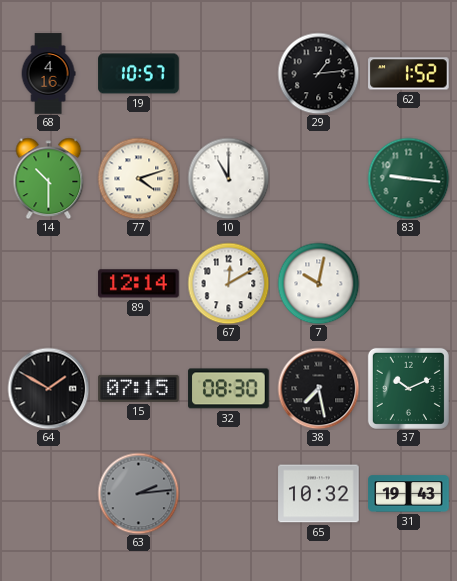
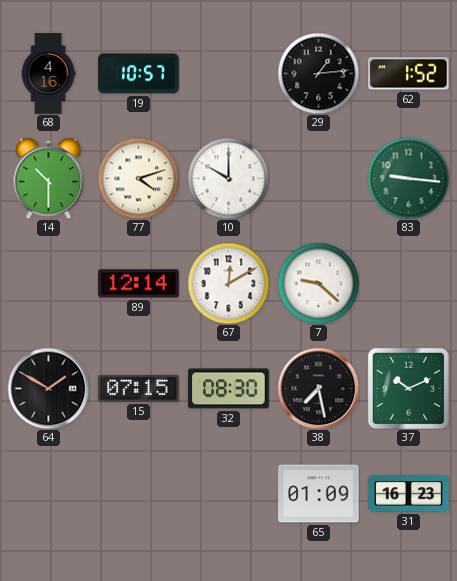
10: 11:00 -> 10:00
7: 10:02 -> 9:22
63: 2:14 -> none
65: 10:32 -> 01:09
31: 19:43 -> 16:23
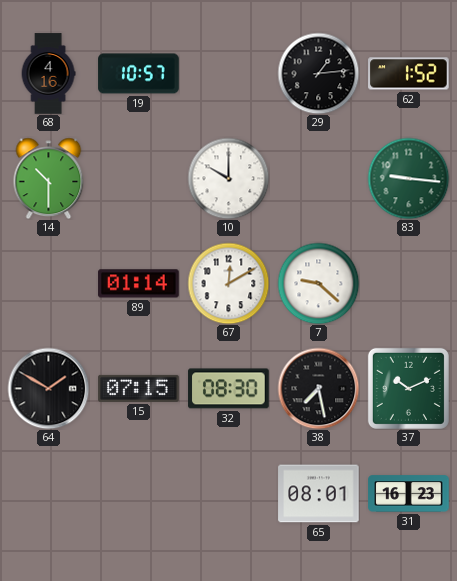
77: 4:12 -> none
89: 12:14 -> 01:14
65: 01:09 -> 08:01
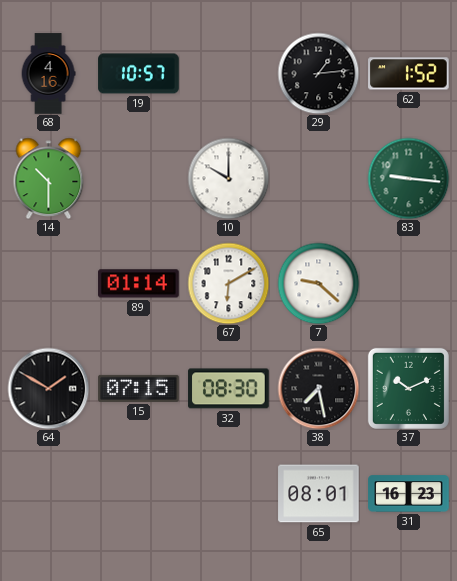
67: 12:10 -> 6:10
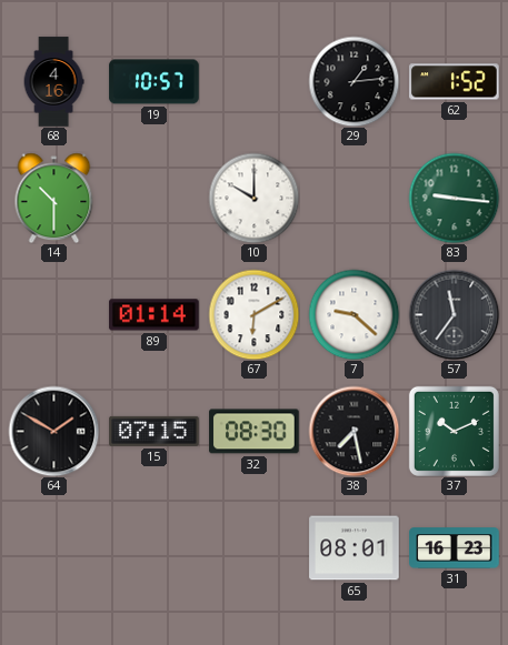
57: none -> 11:36
